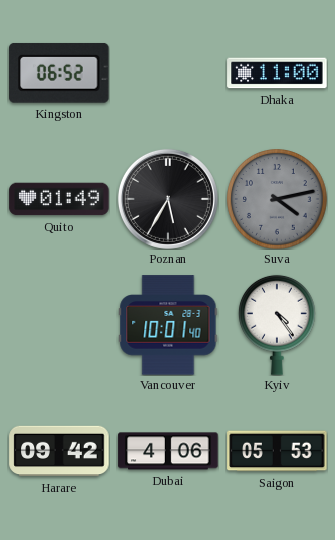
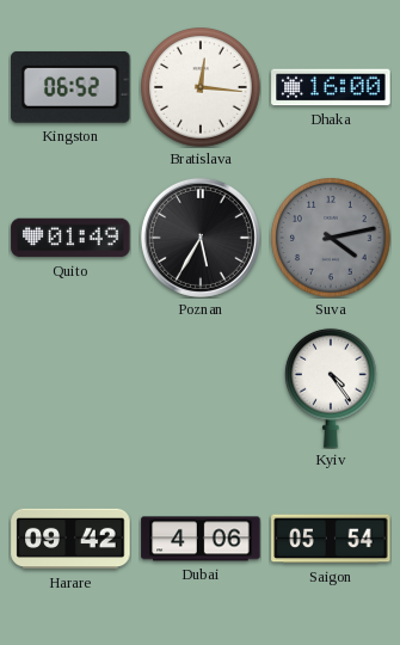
Bratislava: none -> 12:16
Dhaka: 11:00 -> 16:00
Vancouver: 10:01 -> none
Saigon: 05:53 -> 05:54
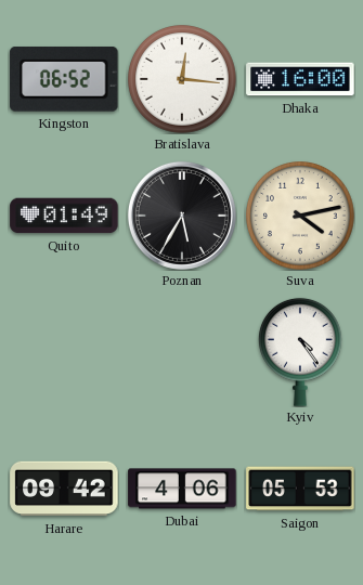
Suva dial: grey -> cream
Saigon: 05:54 -> 05:53
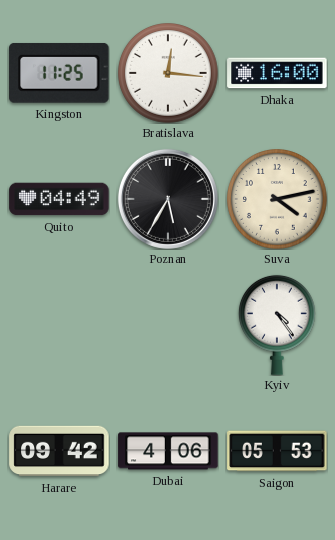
Kingston: 06:52 -> 11:25
Quito: 01:49 -> 04:49
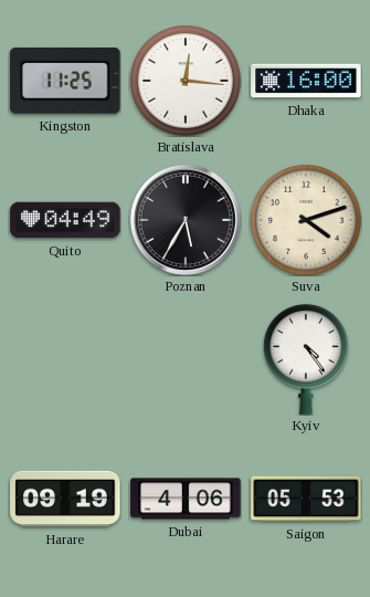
Suva: 4:13 -> 4:12
Harare: 09:42 -> 09:19
